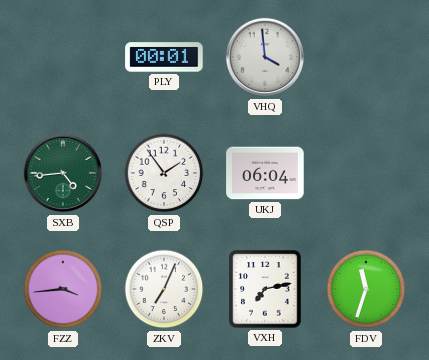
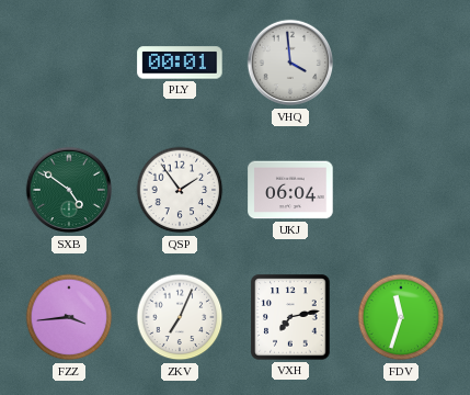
SXB: 4:44 -> 4:51
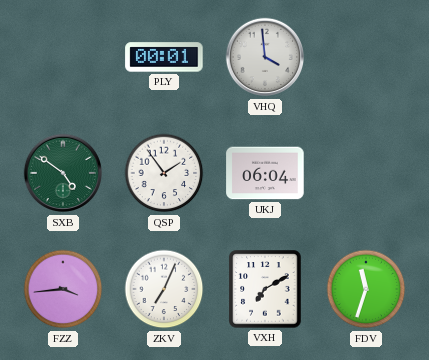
VXH: 7:13 -> 7:10
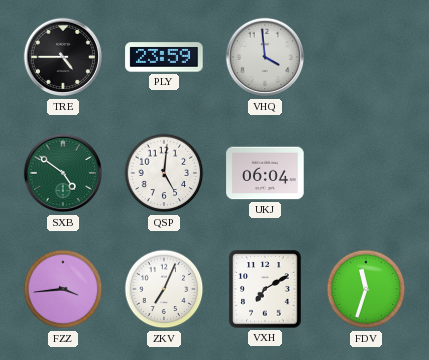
TRE: none -> 4:45
PLY: 00:01 -> 23:59
QSP: 1:54 -> 5:01
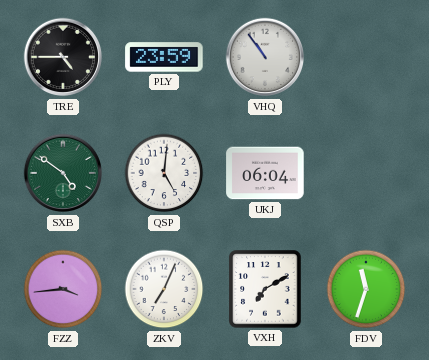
VHQ: 3:59 -> 10:54
